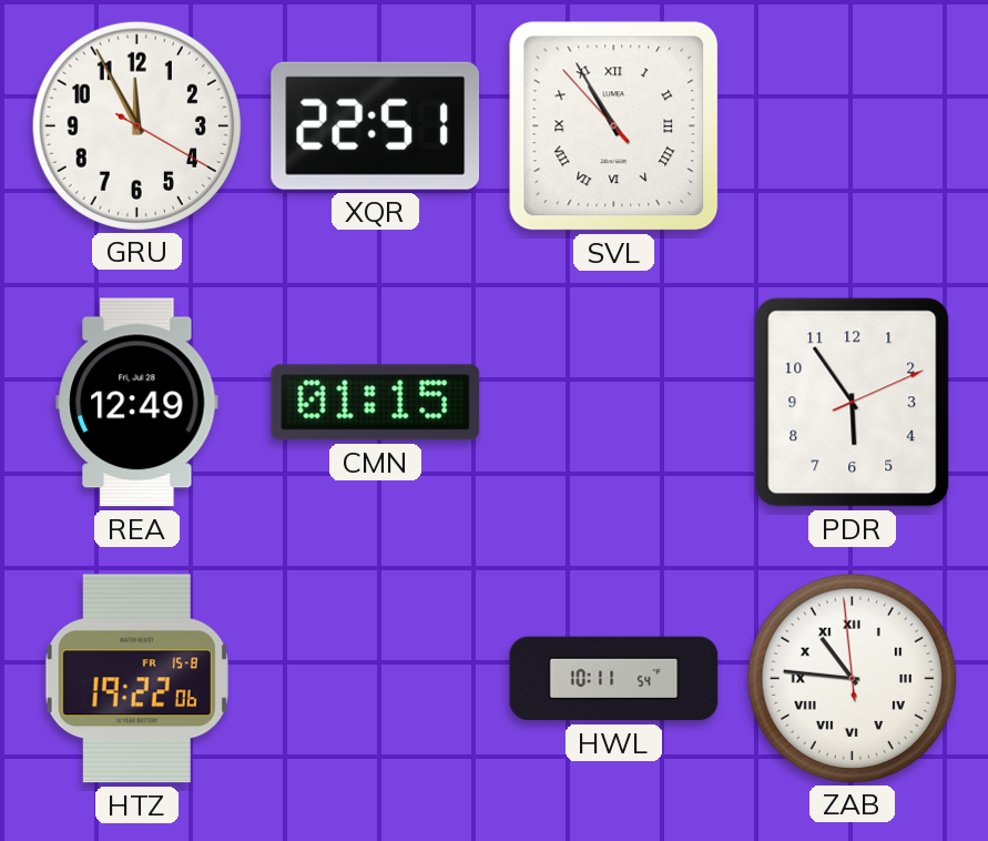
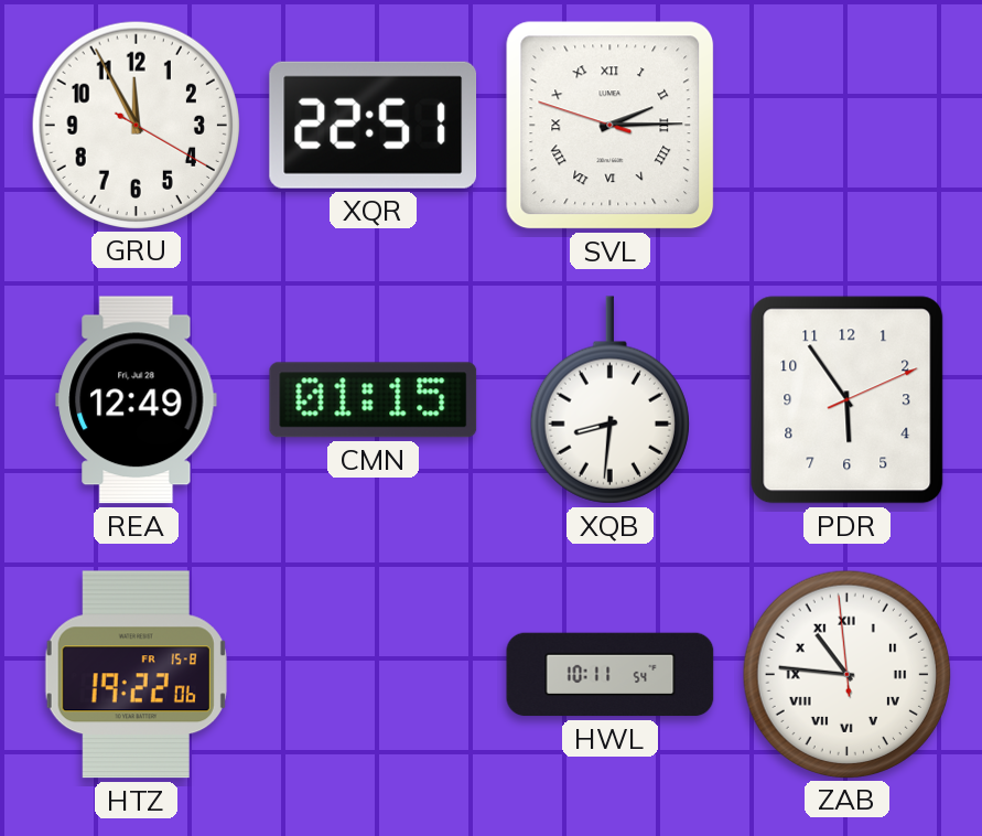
SVL: 10:54 -> 2:14
XQB: none -> 8:31
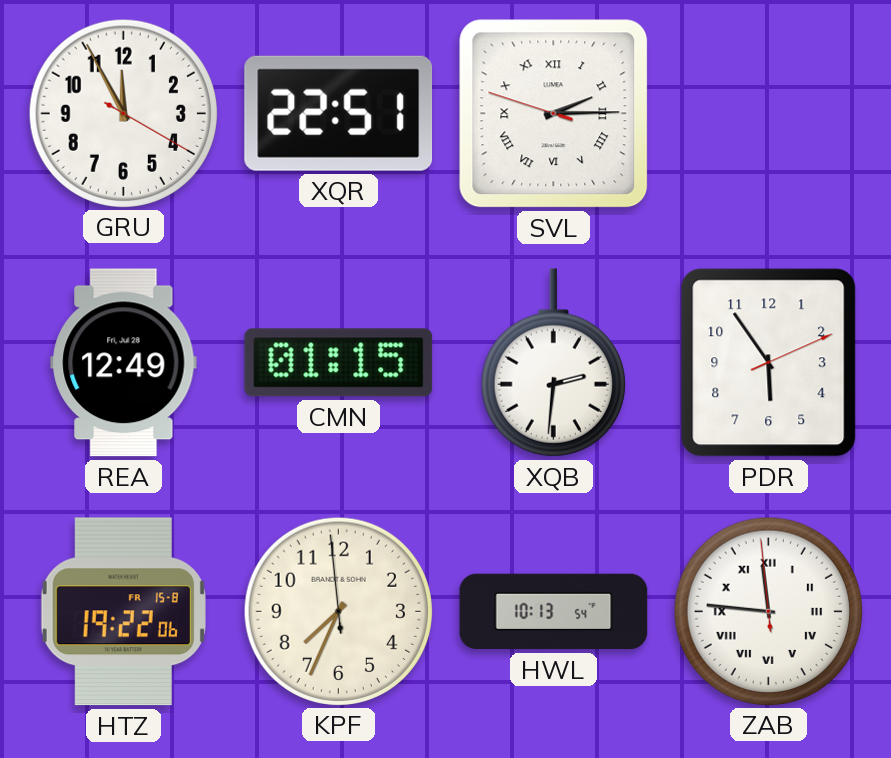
XQB: 8:31 -> 2:31
KPF: none -> 7:33
HWL: 10:11 -> 10:13
ZAB: 10:45 -> 11:45
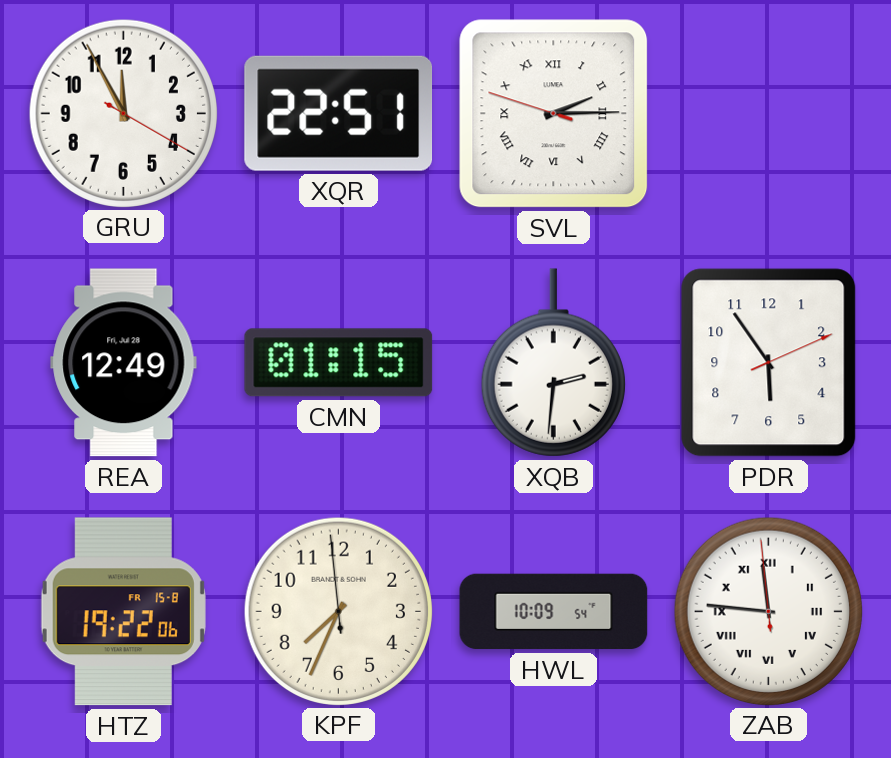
HWL: 10:13 -> 10:09
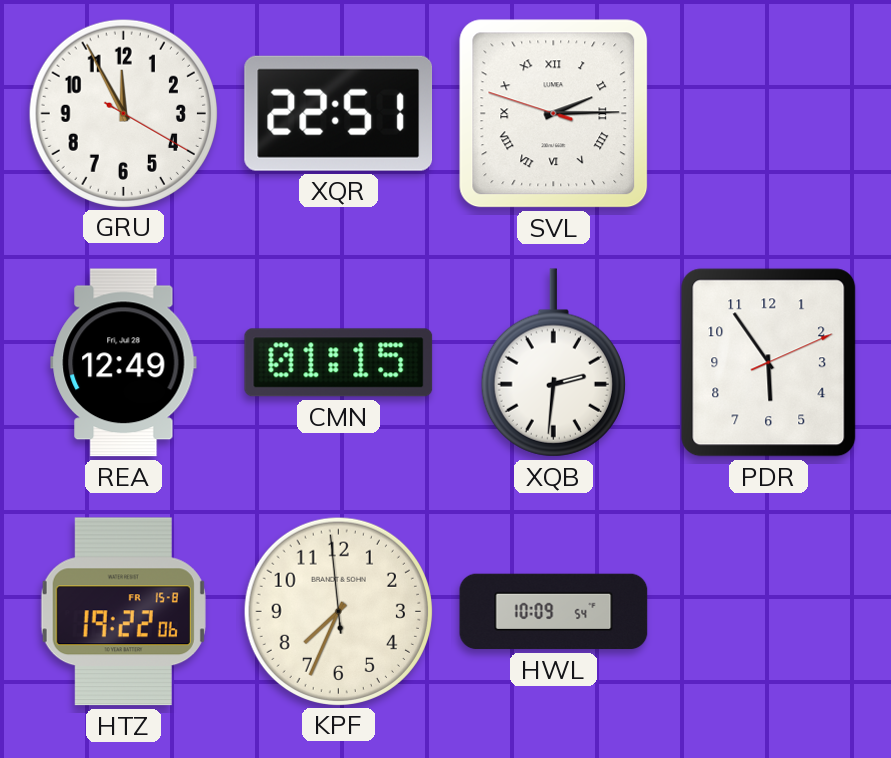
ZAB: 11:45 -> none
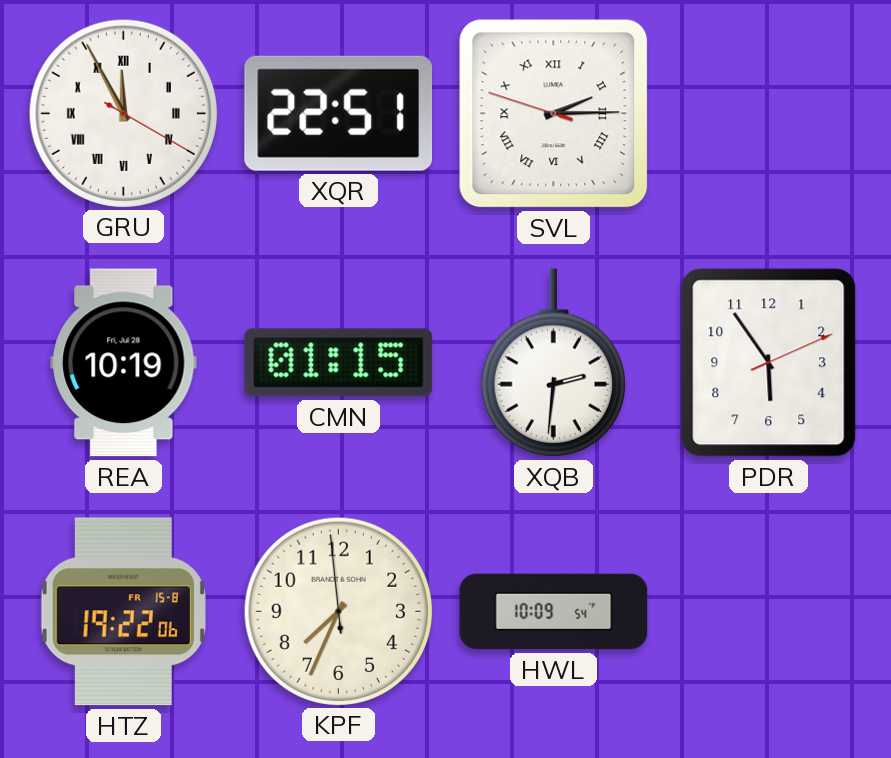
GRU numerals: Arabic -> Roman
REA: 12:49 -> 10:19
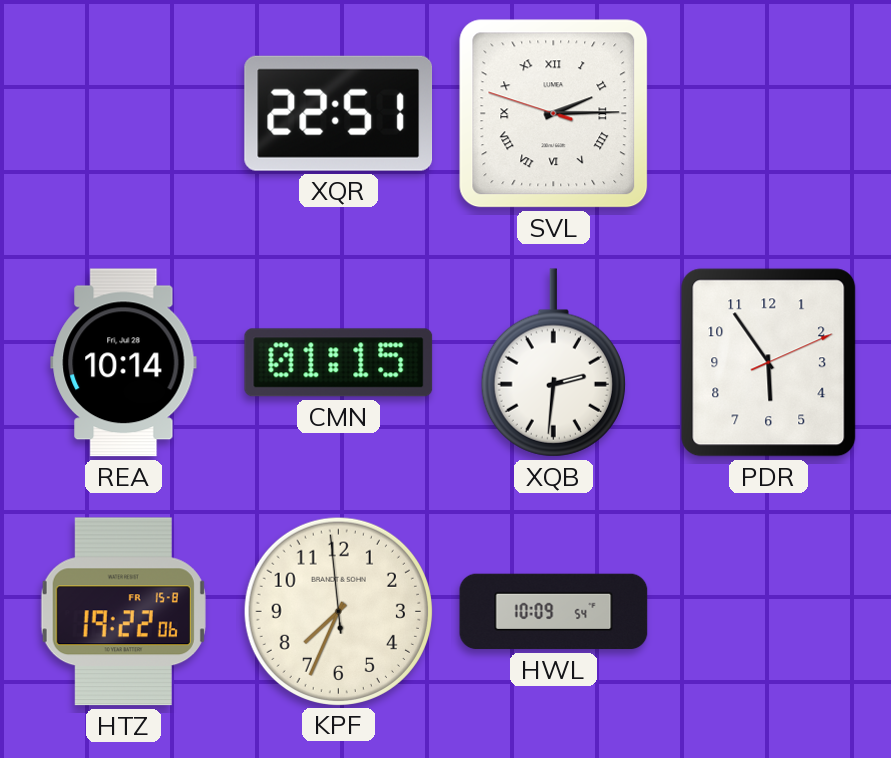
GRU: 11:55 -> none
REA: 10:19 -> 10:14
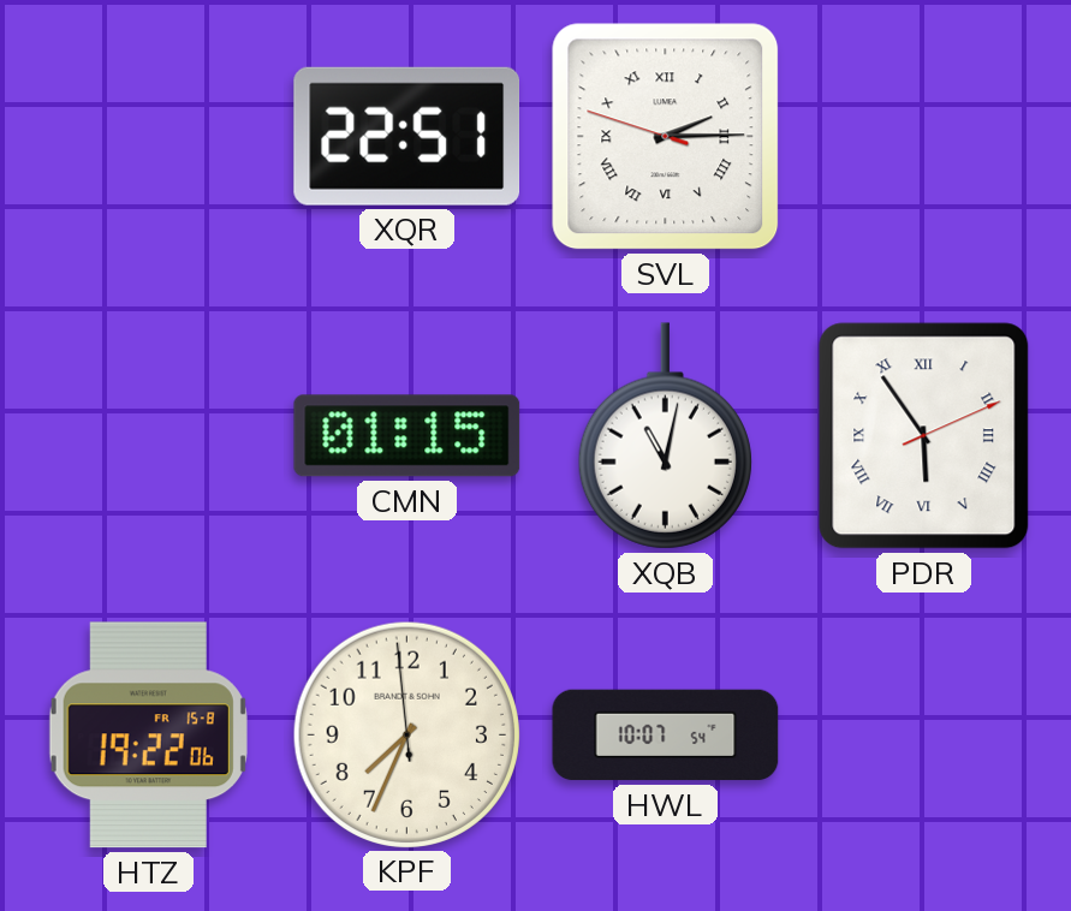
REA: 10:14 -> none
XQB: 2:31 -> 11:02
PDR numerals: Arabic -> Roman
HWL: 10:09 -> 10:07
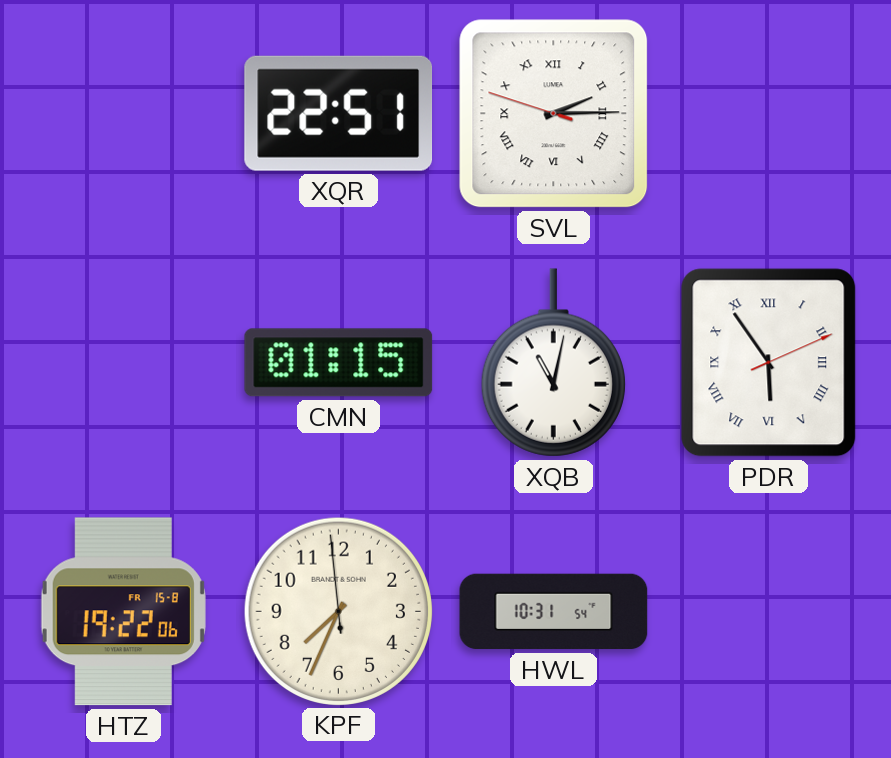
HWL: 10:07 -> 10:31
